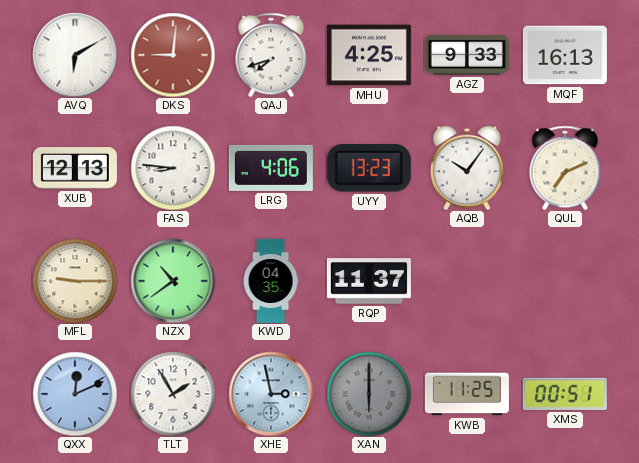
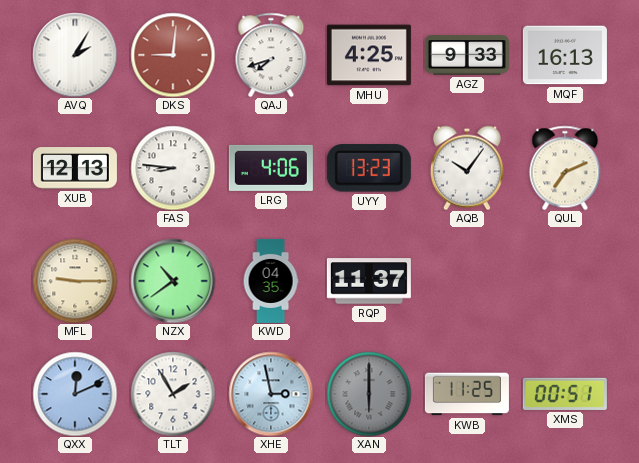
AVQ: 6:10 -> 2:05
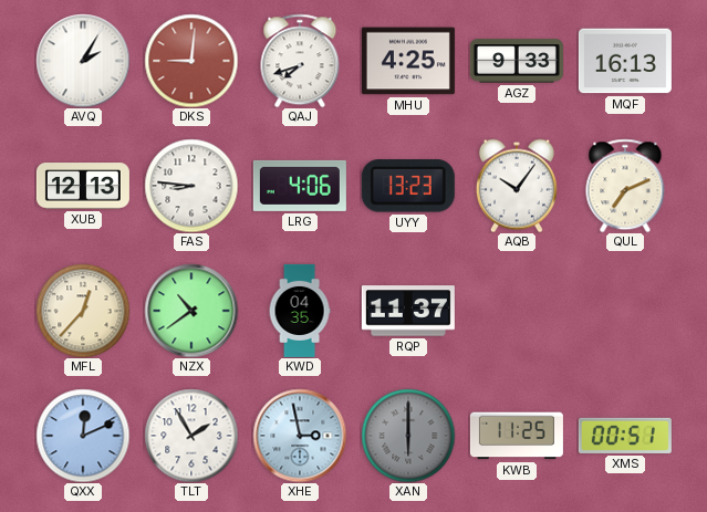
MFL: 9:15 -> 12:37
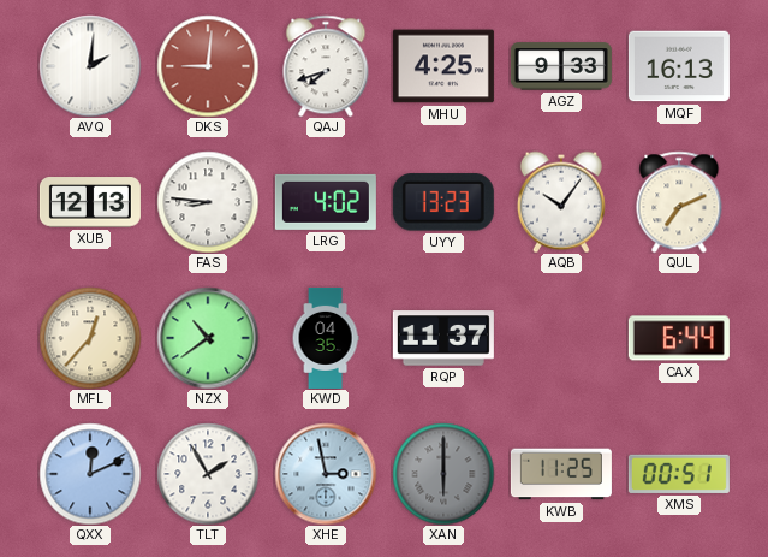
AVQ: 2:05 -> 2:01
LRG: 4:06 -> 4:02
CAX: none -> 6:44
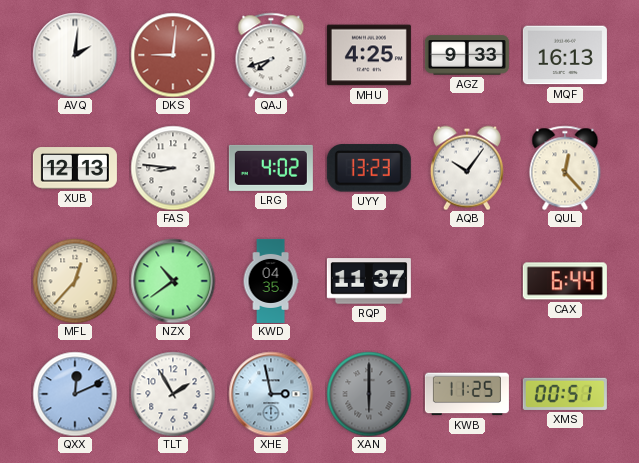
QUL: 7:11 -> 12:23
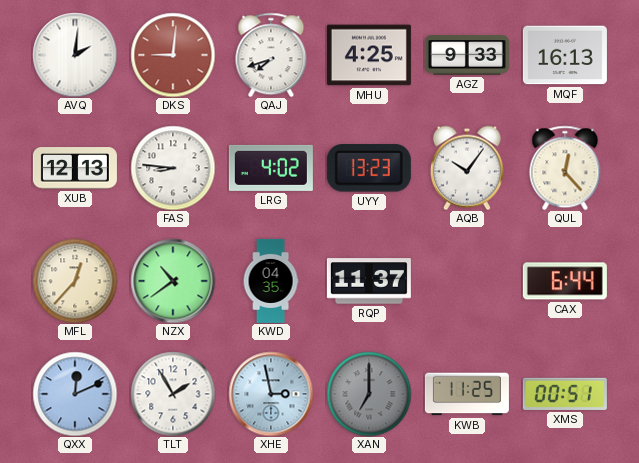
XAN: 6:00 -> 7:00
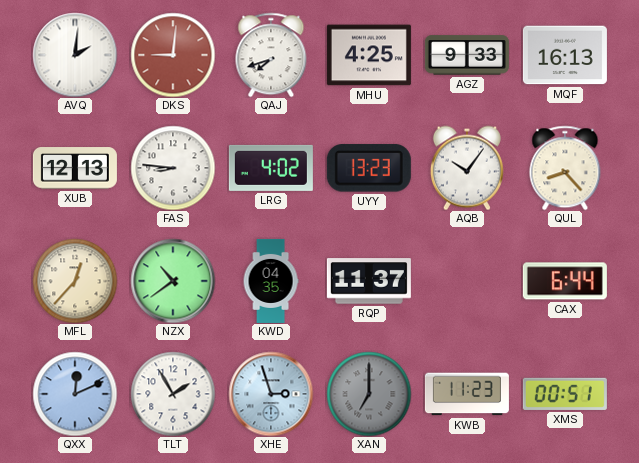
QUL: 12:23 -> 8:23
XHE: 2:58 -> 2:57
KWB: 11:25 -> 11:23
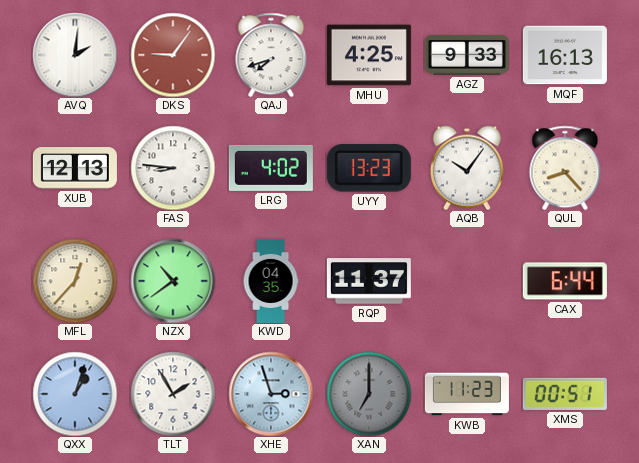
DKS: 9:01 -> 9:06
QXX: 12:11 -> 1:03
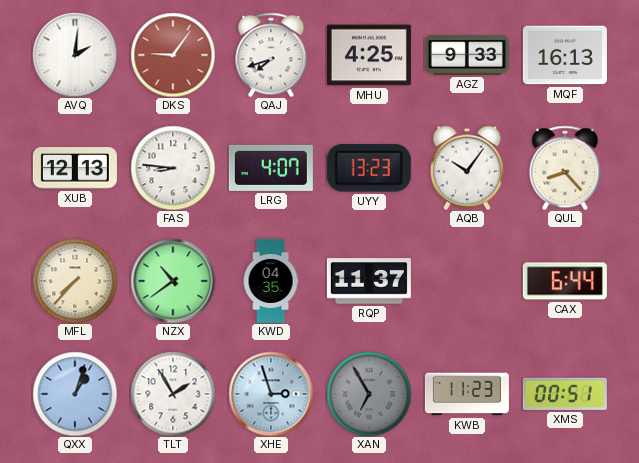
LRG: 4:02 -> 4:07
MFL: 12:37 -> 7:37
XAN: 7:00 -> 6:55
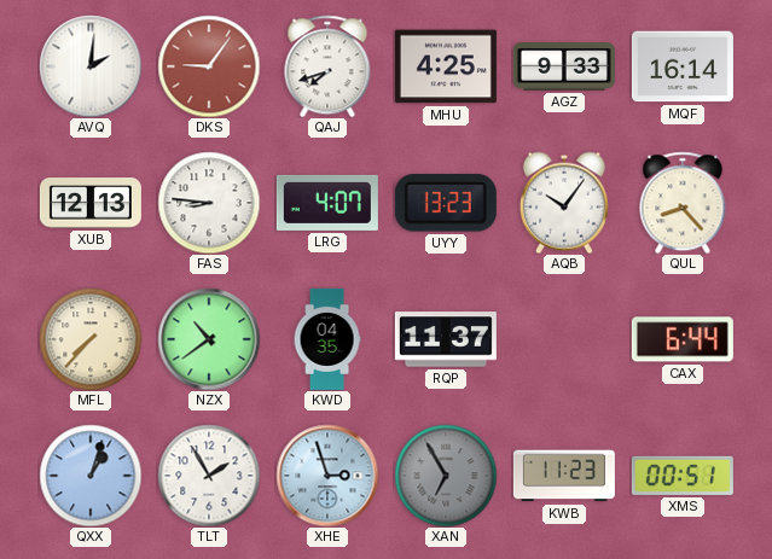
MQF: 16:13 -> 16:14
